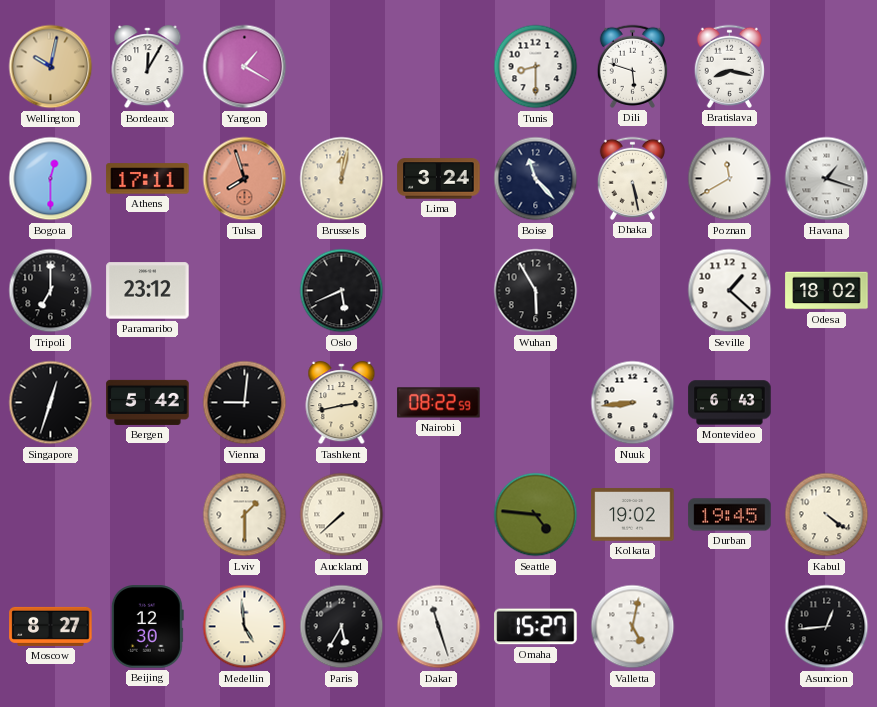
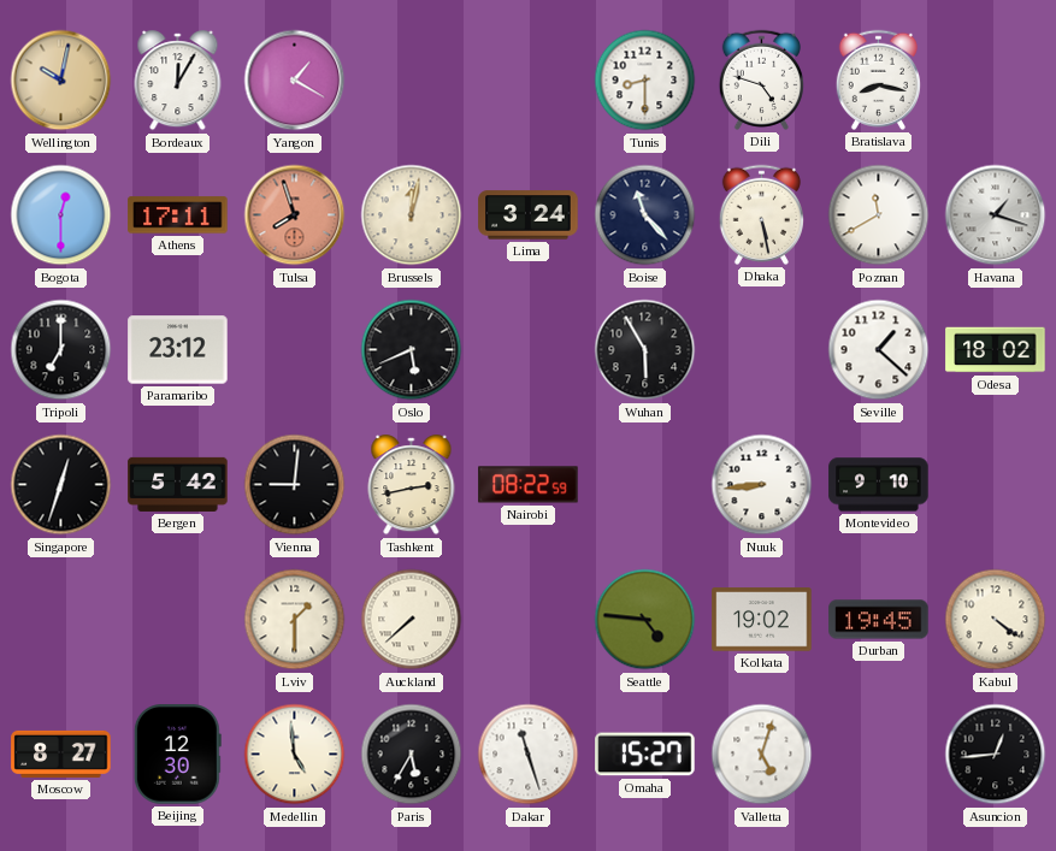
Dili: 5:48 -> 4:48
Montevideo: 6:43 -> 9:10
Valletta: 5:02 -> 5:03
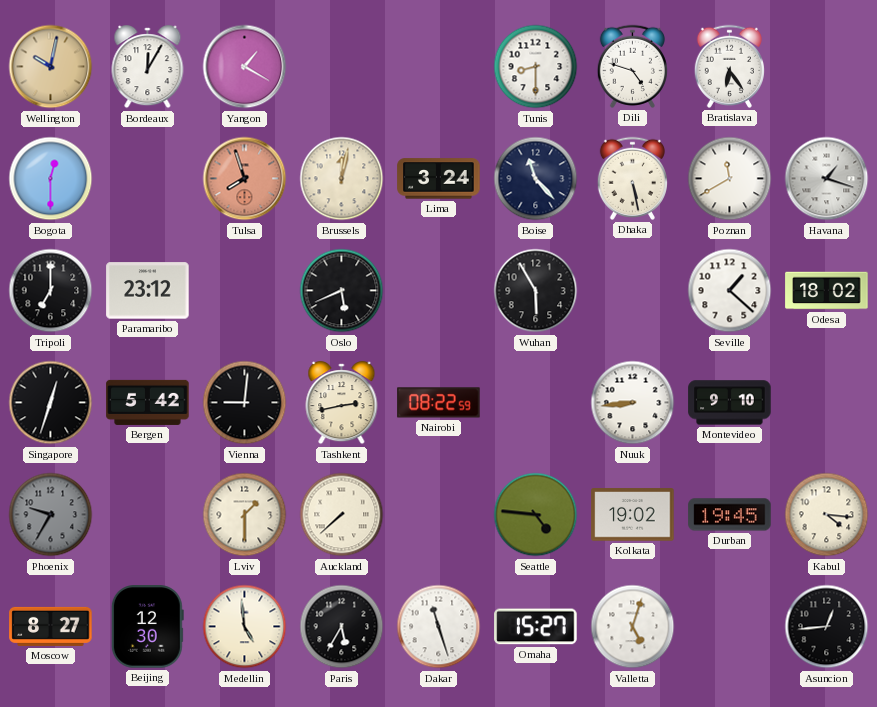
Bratislava: 8:17 -> 6:24
Athens: 17:11 -> none
Phoenix: none -> 9:35
Kabul: 4:21 -> 4:16
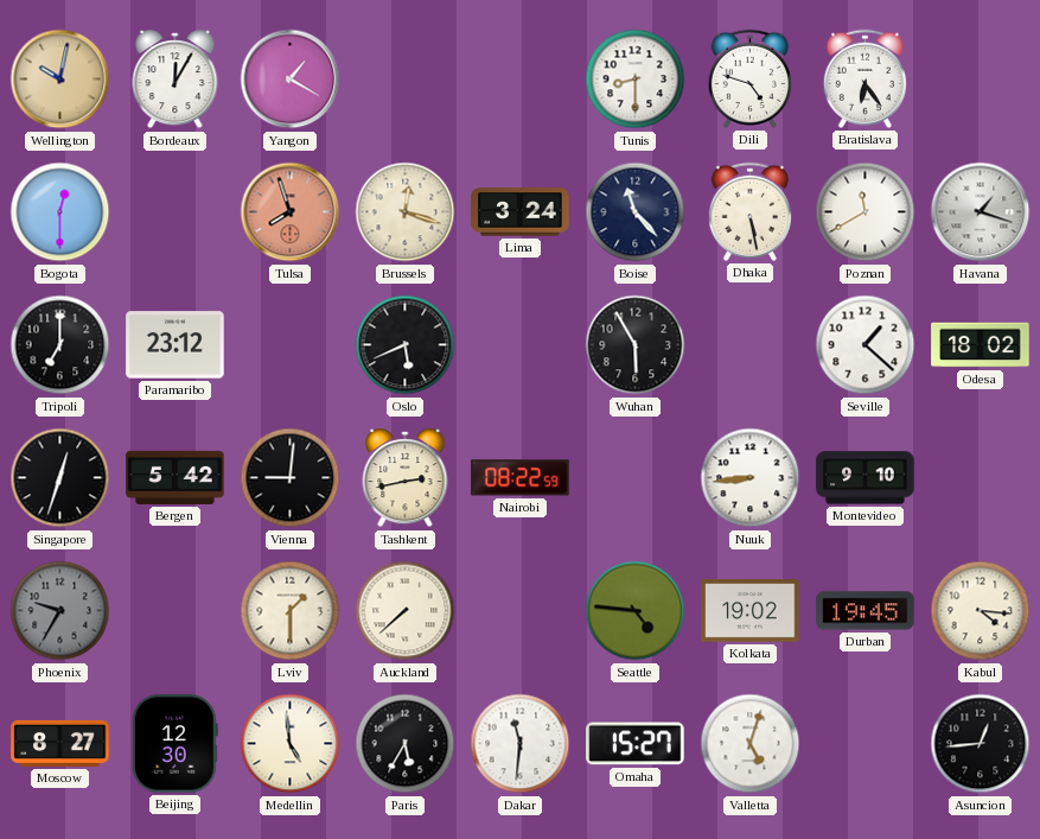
Brussels: 12:02 -> 12:18
Dakar: 11:27 -> 11:31
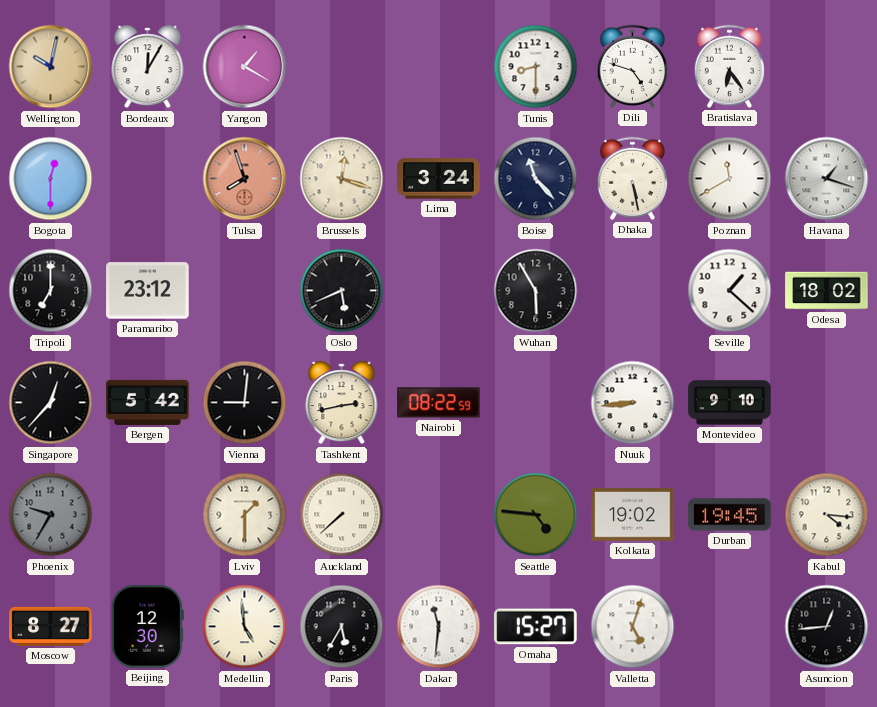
Singapore: 12:33 -> 12:37
